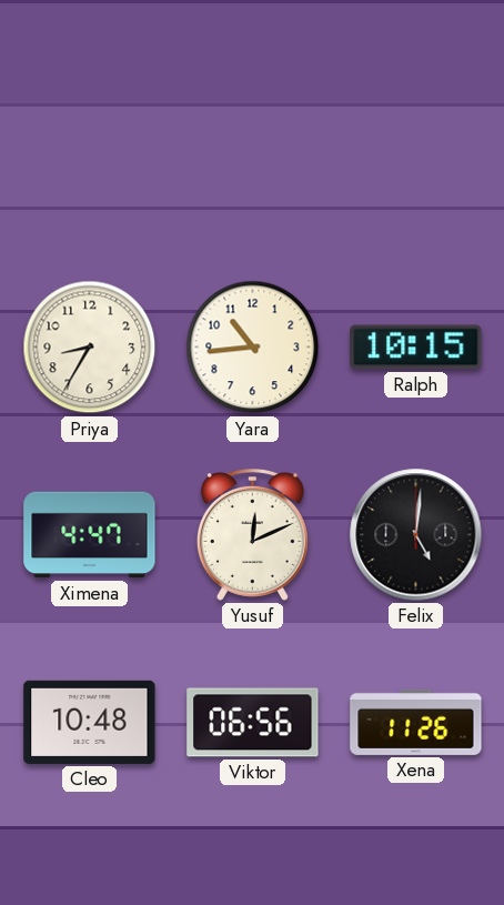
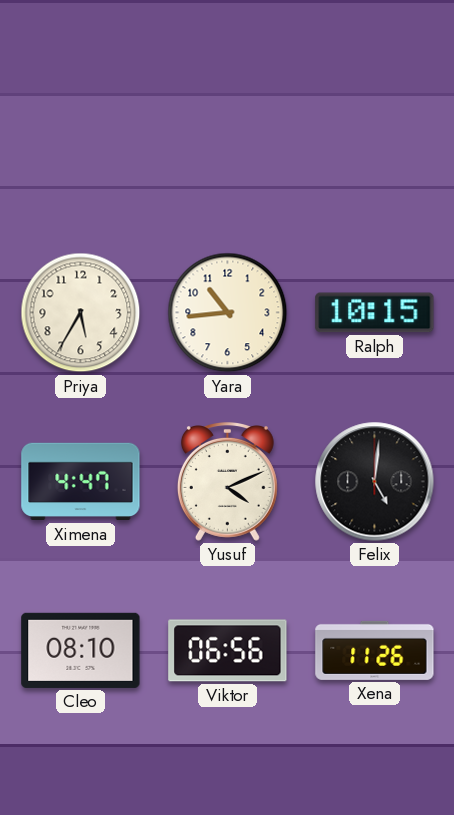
Priya: 8:35 -> 5:35
Yusuf: 12:11 -> 4:11
Cleo: 10:48 -> 08:10
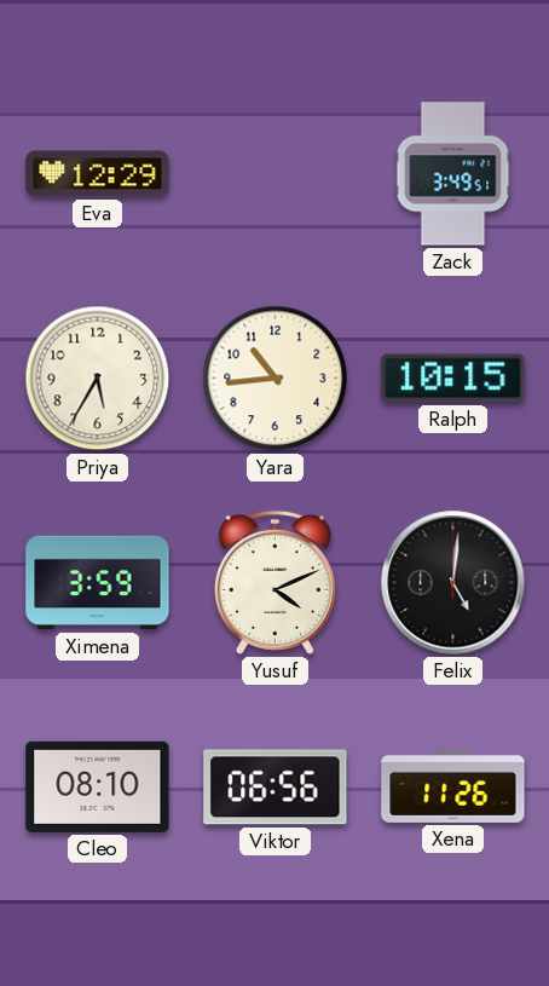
Eva: none -> 12:29
Zack: none -> 3:49
Ximena: 4:47 -> 3:59
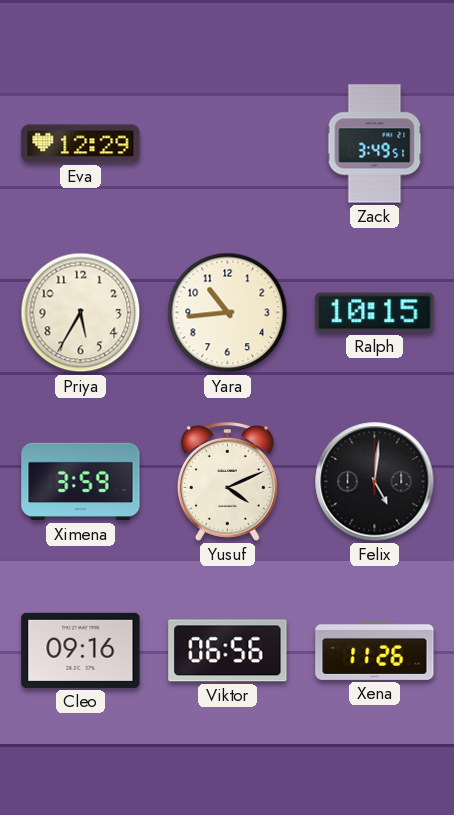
Cleo: 08:10 -> 09:16
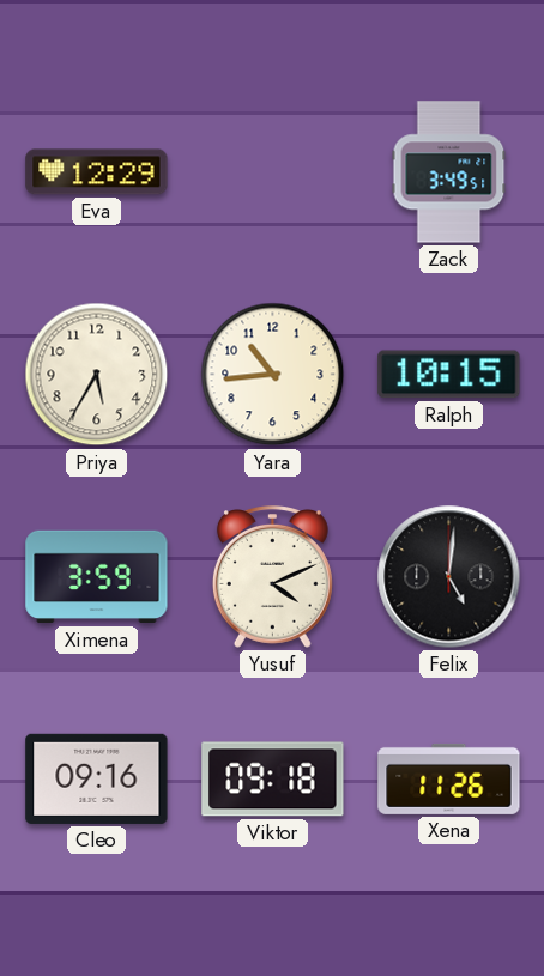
Viktor: 06:56 -> 09:18
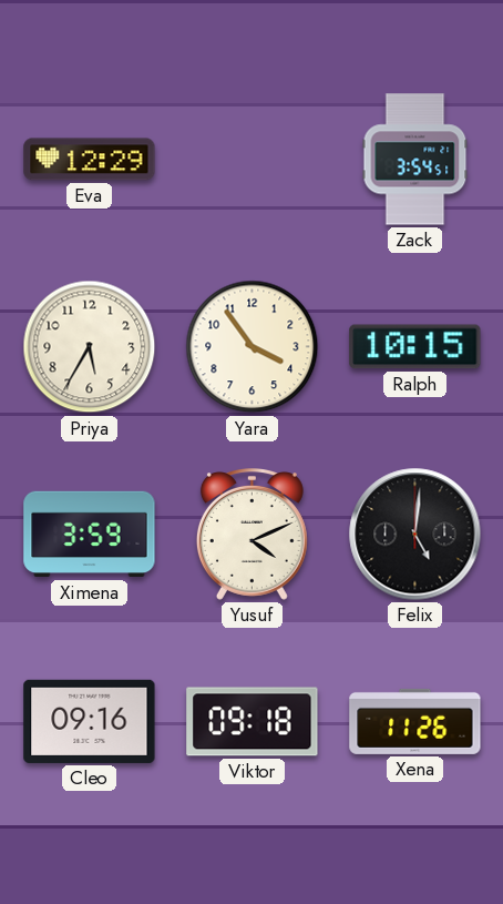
Zack: 3:49 -> 3:54
Yara: 10:44 -> 3:54
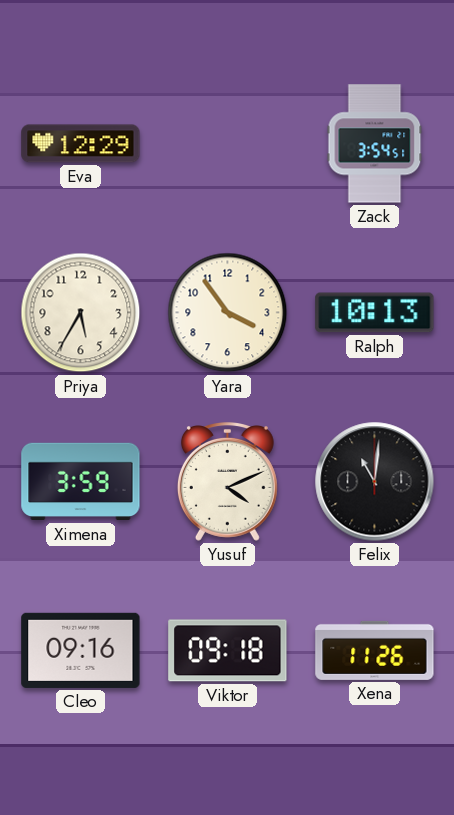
Ralph: 10:15 -> 10:13
Felix: 5:01 -> 11:01
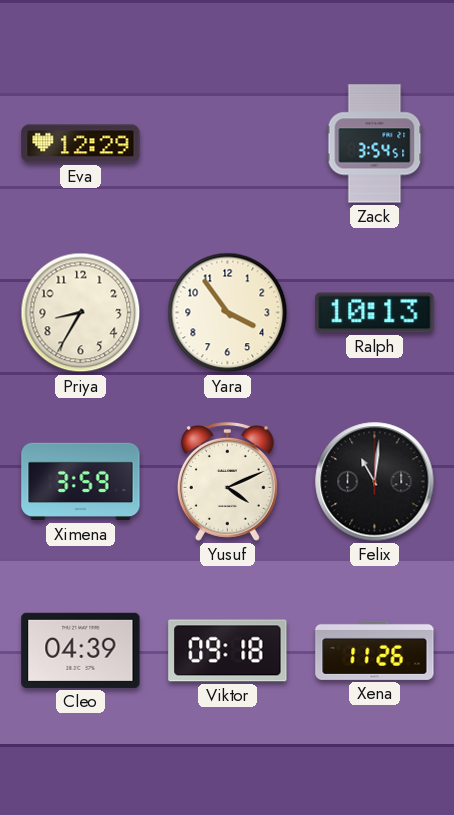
Priya: 5:35 -> 8:35
Cleo: 09:16 -> 04:39
